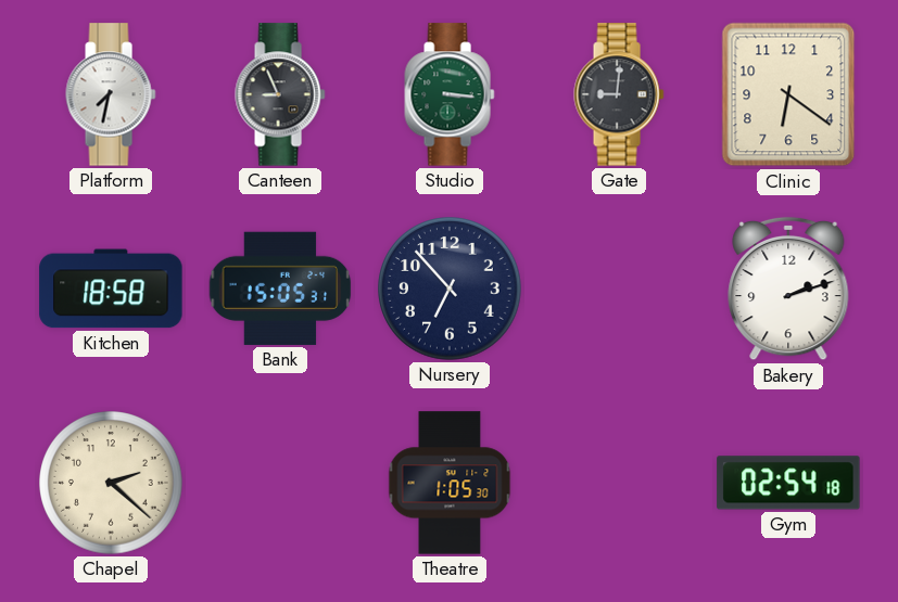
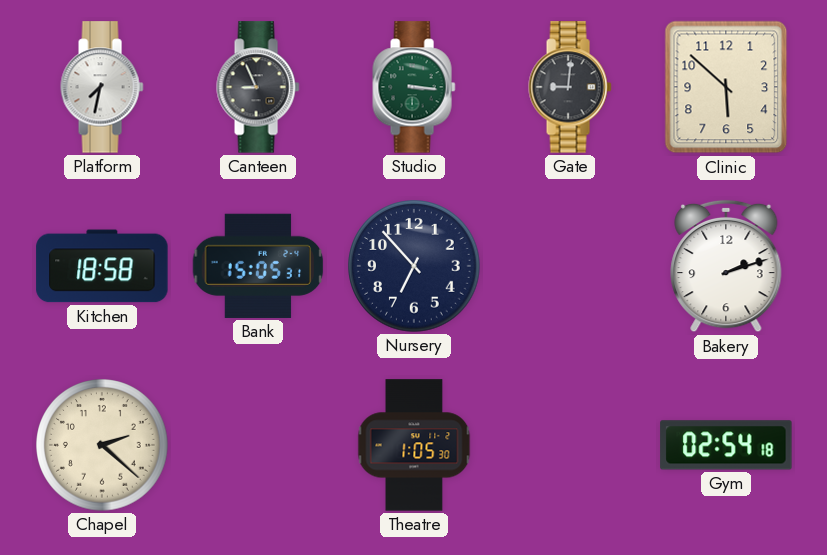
Clinic: 6:21 -> 5:52
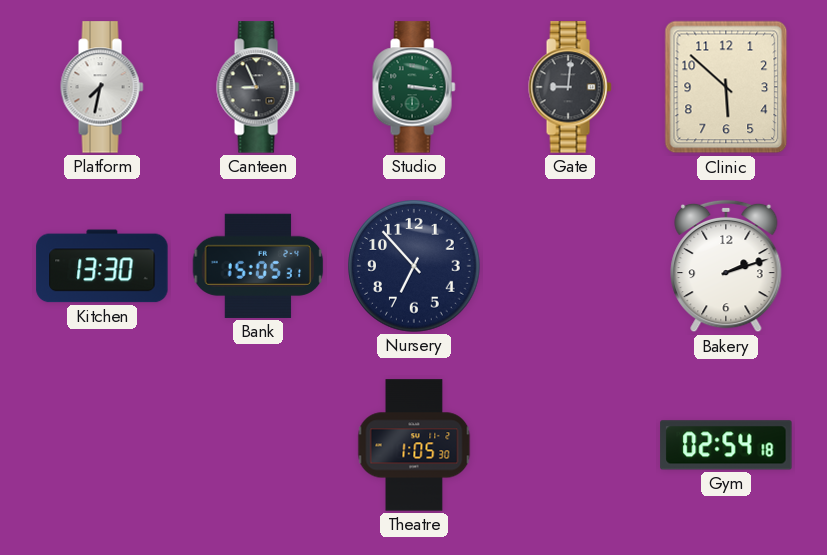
Kitchen: 18:58 -> 13:30
Chapel: 2:22 -> none
